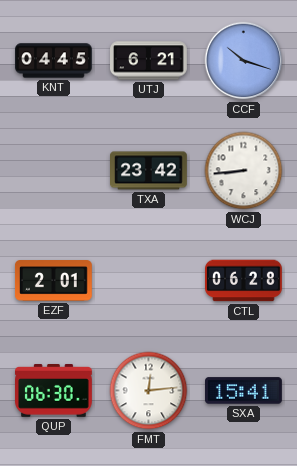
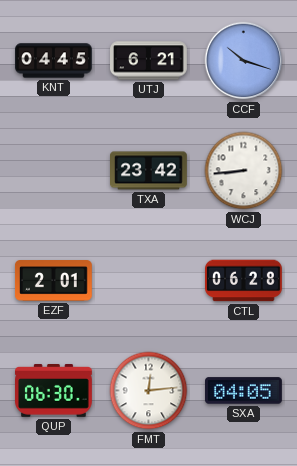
SXA: 15:41 -> 04:05
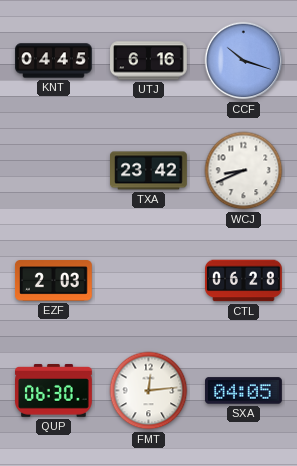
UTJ: 6:21 -> 6:16
WCJ: 8:44 -> 8:41
EZF: 2:01 -> 2:03
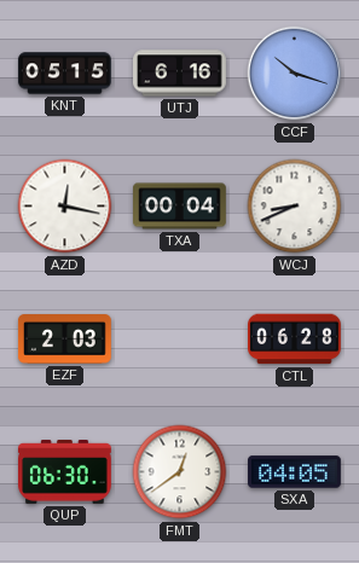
KNT: 04:45 -> 05:15
AZD: none -> 12:17
TXA: 23:42 -> 00:04
FMT: 12:14 -> 12:39
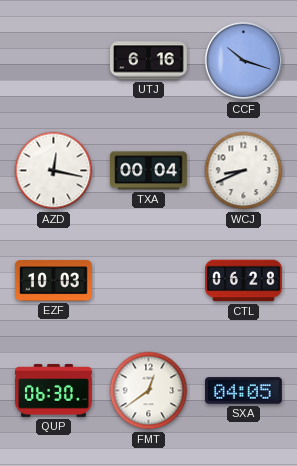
KNT: 05:15 -> none
EZF: 2:03 -> 10:03
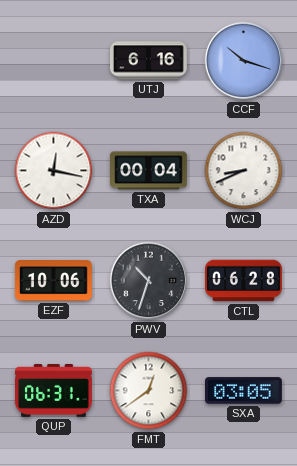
EZF: 10:03 -> 10:06
PWV: none -> 10:33
QUP: 06:30 -> 06:31
SXA: 04:05 -> 03:05
